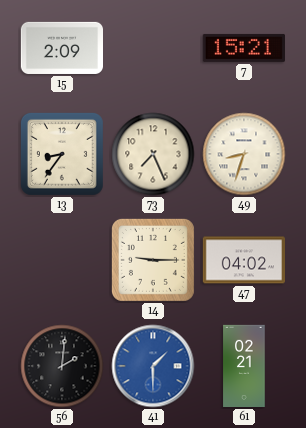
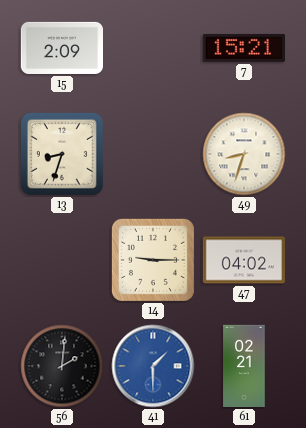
13: 8:36 -> 8:33
73: 7:26 -> none
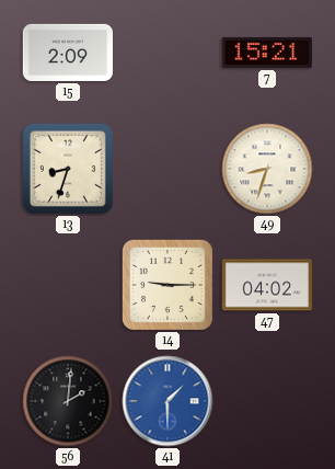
61: 02:21 -> none
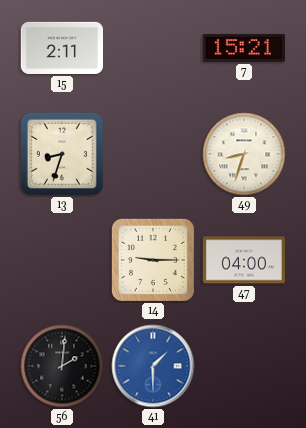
15: 2:09 -> 2:11
47: 04:02 -> 04:00
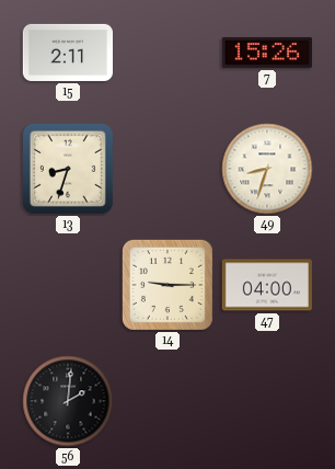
7: 15:21 -> 15:26
41: 1:30 -> none
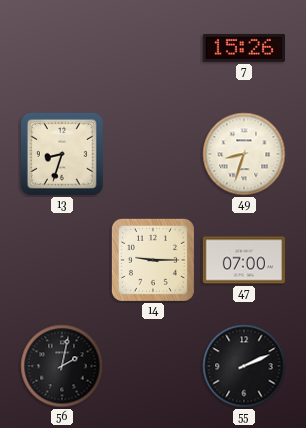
15: 2:11 -> none
47: 04:00 -> 07:00
56: 2:01 -> 2:02
55: none -> 2:11
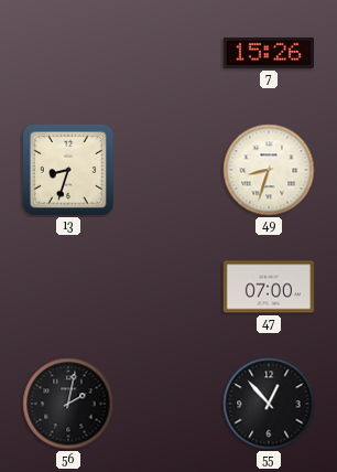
14: 9:15 -> none
55: 2:11 -> 12:53
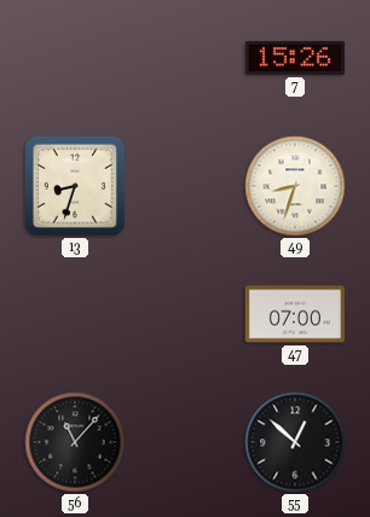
56: 2:02 -> 11:07
55: 12:53 -> 12:52
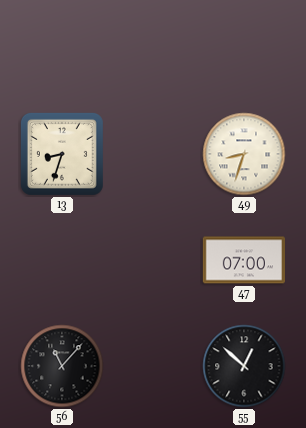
7: 15:26 -> none
